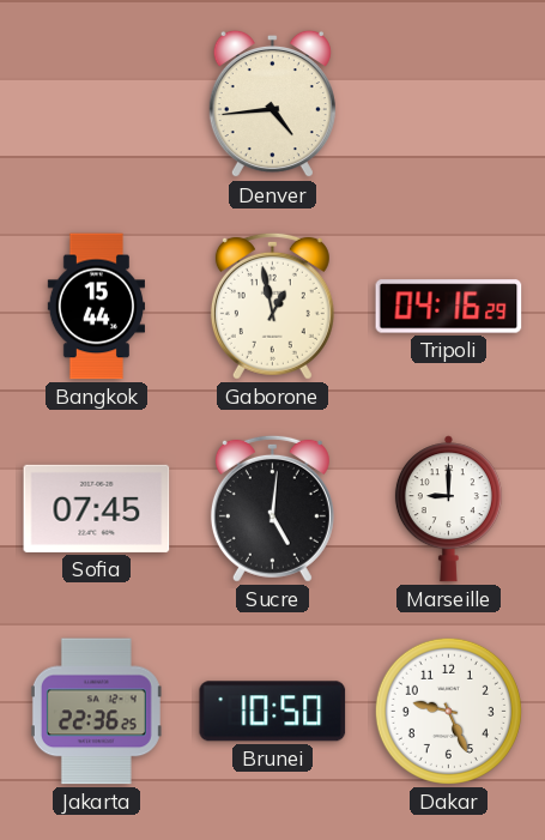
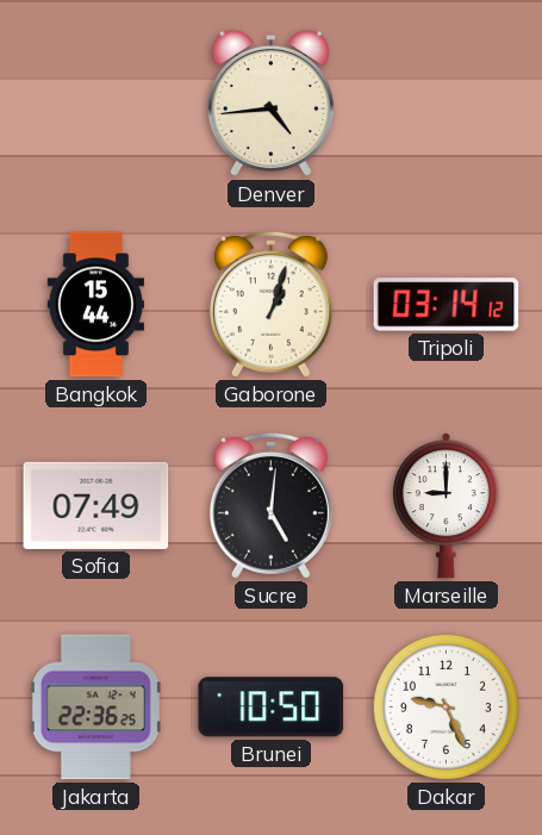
Gaborone: 12:58 -> 1:03
Tripoli: 04:16 -> 03:14
Sofia: 07:45 -> 07:49
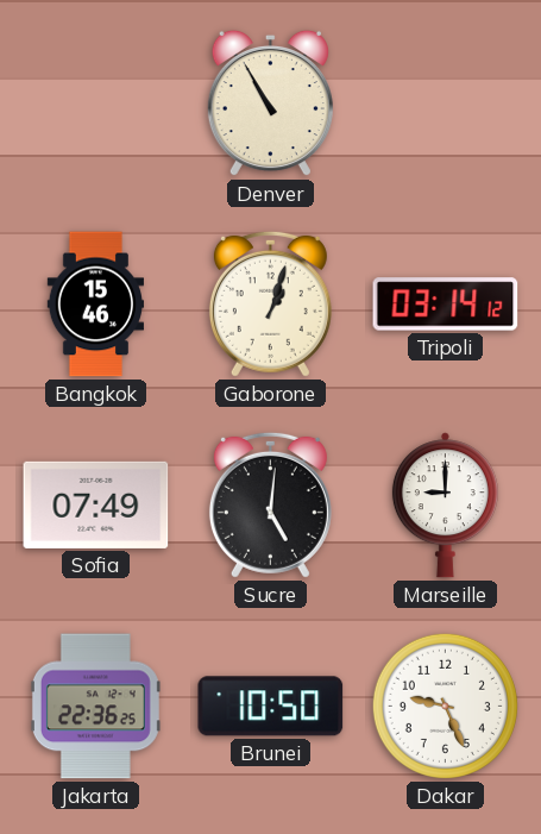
Denver: 4:44 -> 10:55
Bangkok: 15:44 -> 15:46
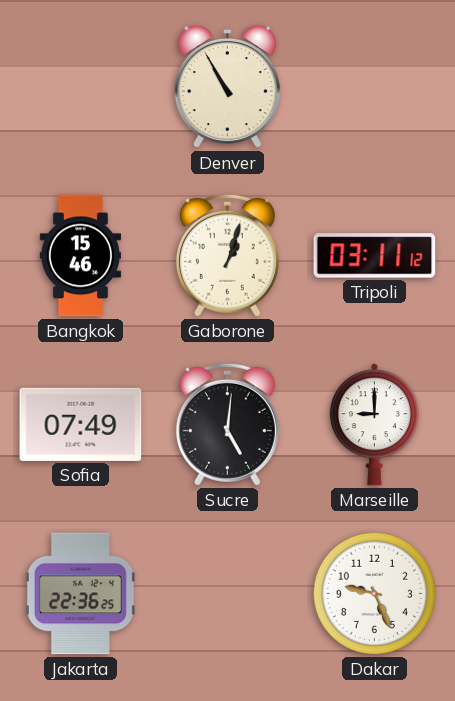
Tripoli: 03:14 -> 03:11
Brunei: 10:50 -> none
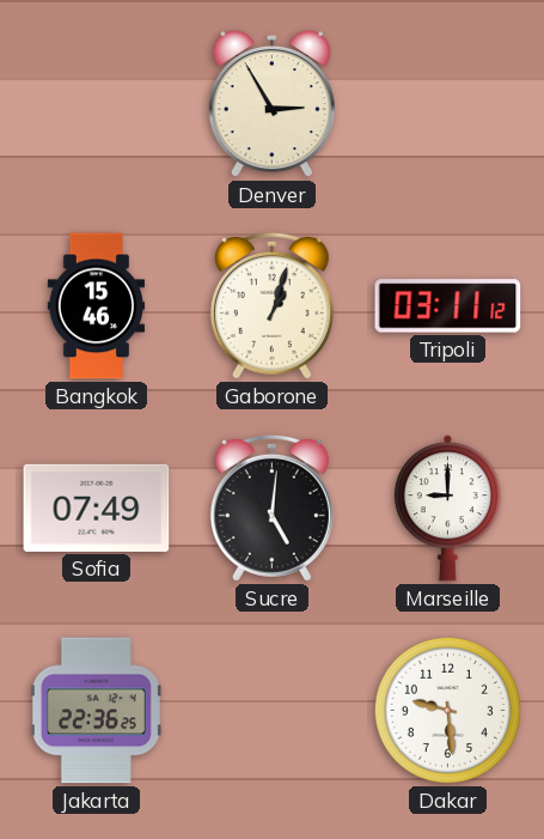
Denver: 10:55 -> 2:55
Dakar: 9:26 -> 9:29
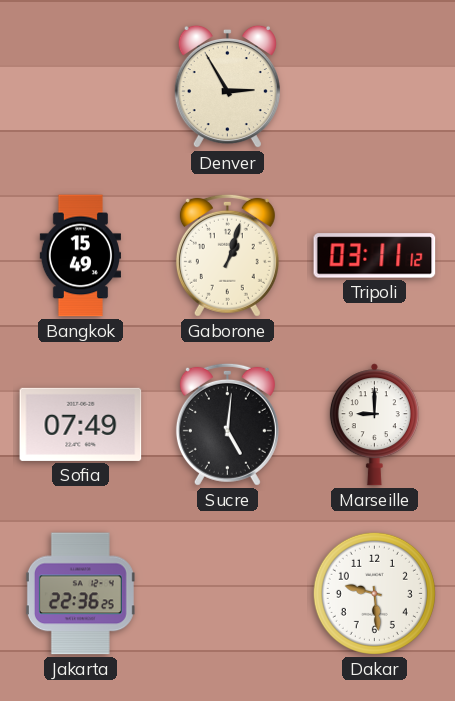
Bangkok: 15:46 -> 15:49
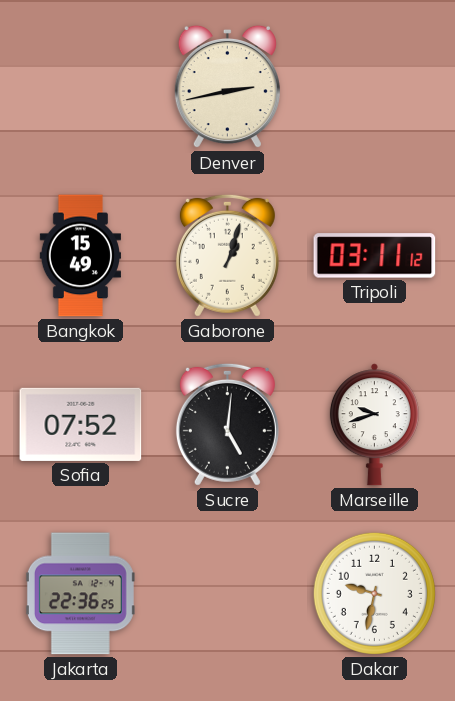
Denver: 2:55 -> 2:43
Sofia: 07:49 -> 07:52
Marseille: 9:00 -> 9:42
Dakar: 9:29 -> 9:32
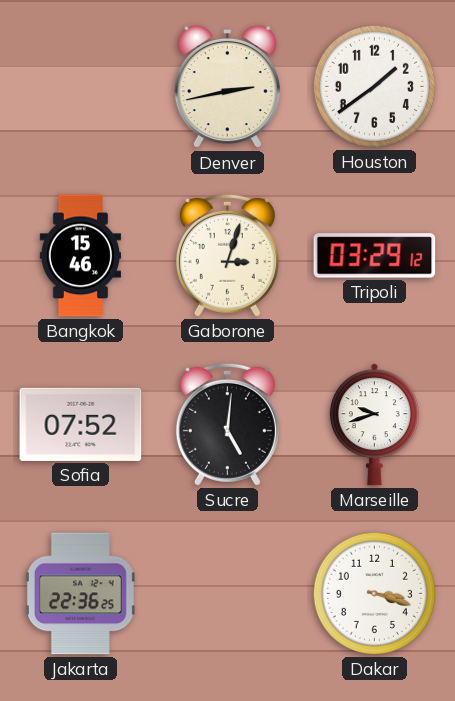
Houston: none -> 1:39
Bangkok: 15:49 -> 15:46
Gaborone: 1:03 -> 3:03
Tripoli: 03:11 -> 03:29
Dakar: 9:32 -> 3:18
